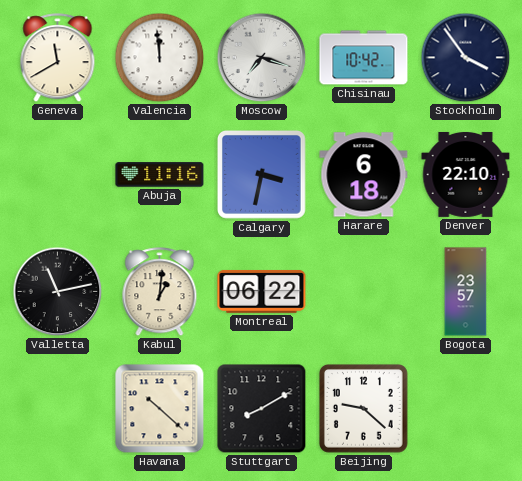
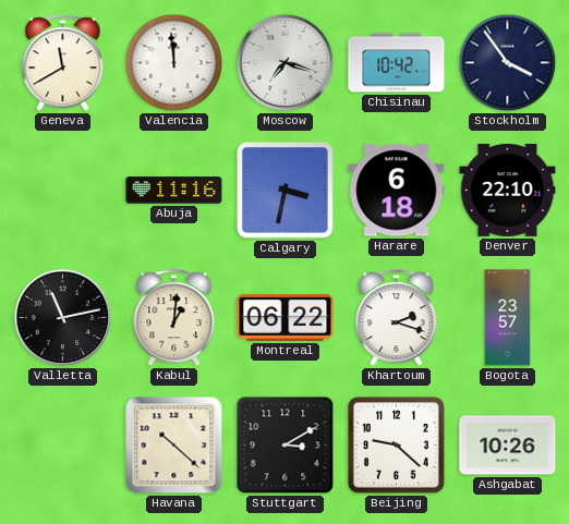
Khartoum: none -> 2:18
Stuttgart: 8:10 -> 3:10
Ashgabat: none -> 10:26
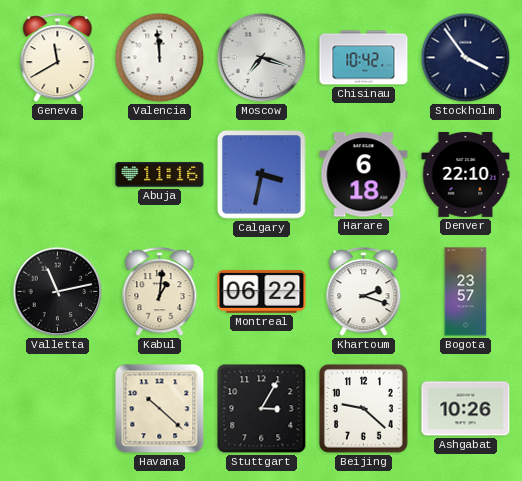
Stuttgart: 3:10 -> 3:05
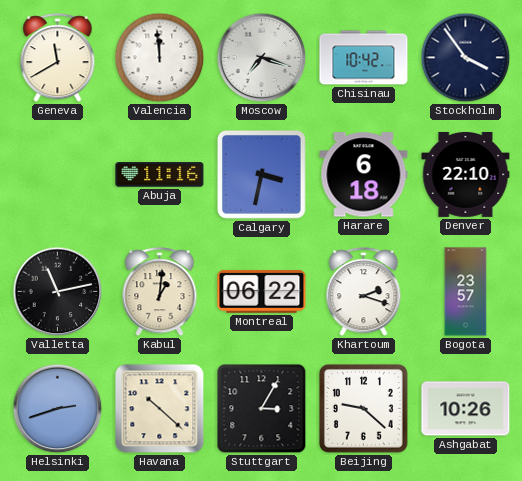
Helsinki: none -> 2:42
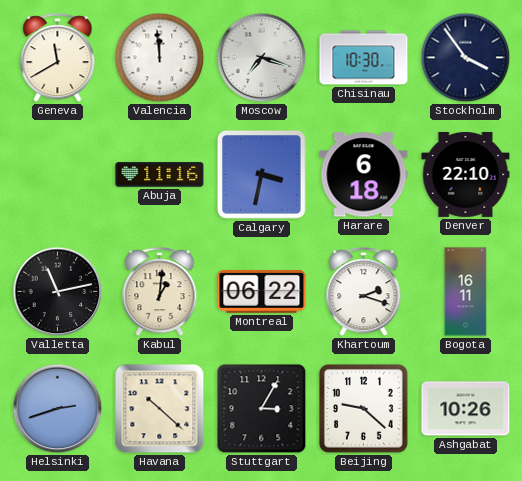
Chisinau: 10:42 -> 10:30
Bogota: 23:57 -> 16:11
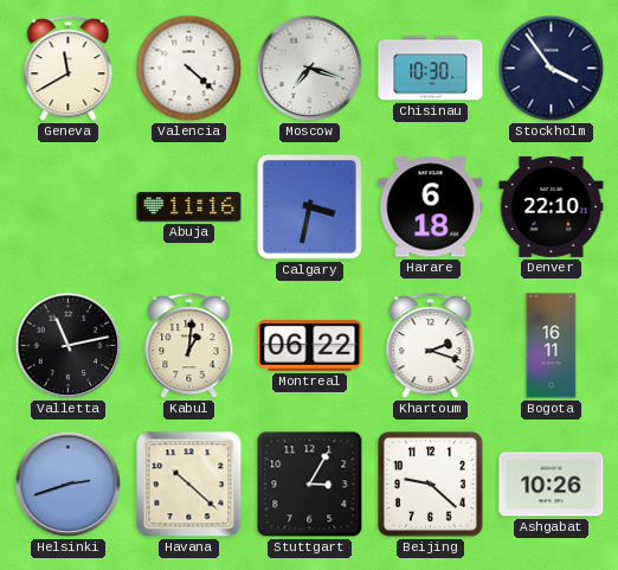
Valencia: 11:59 -> 4:22
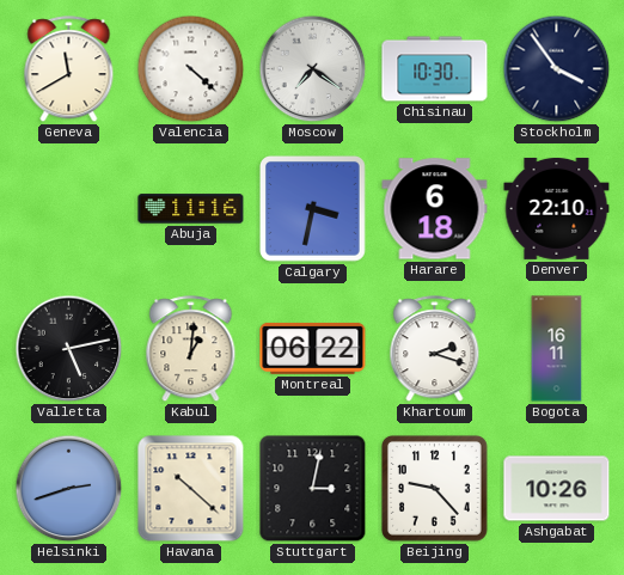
Moscow: 7:18 -> 7:21
Valletta: 11:13 -> 5:13
Stuttgart: 3:05 -> 3:02
Beijing: 9:22 -> 9:23
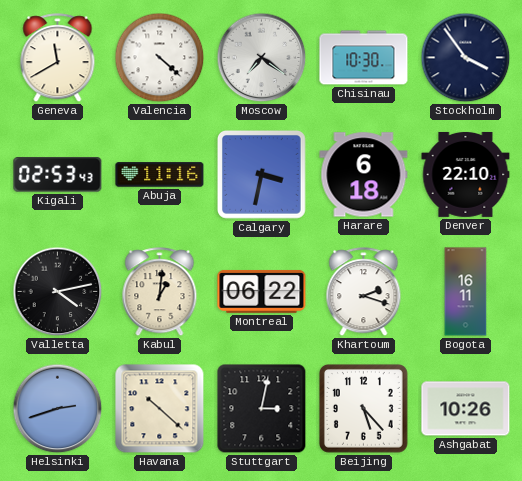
Kigali: none -> 02:53
Valletta: 5:13 -> 4:13
Beijing: 9:23 -> 5:23
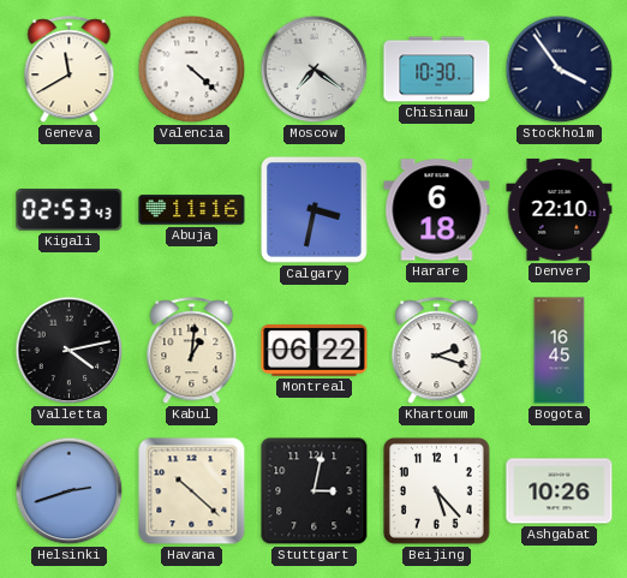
Bogota: 16:11 -> 16:45
